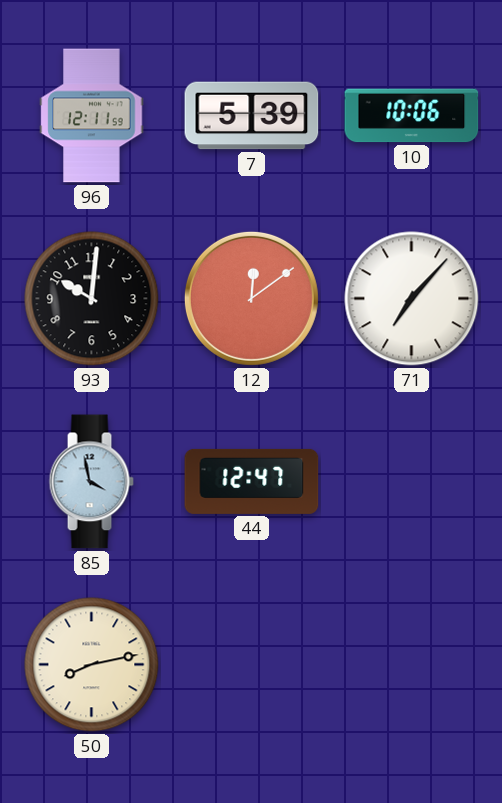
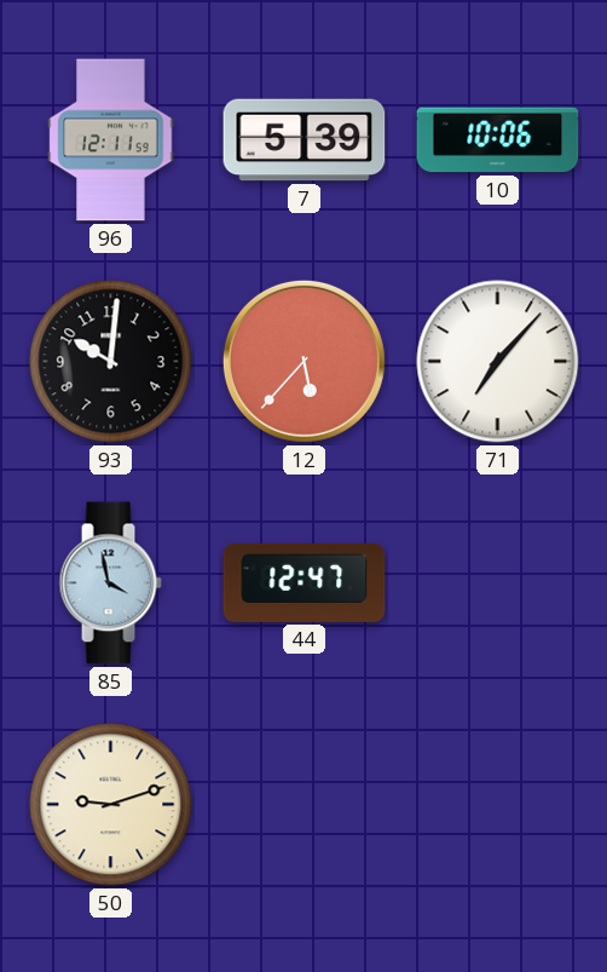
12: 12:09 -> 5:37
50: 8:13 -> 9:12
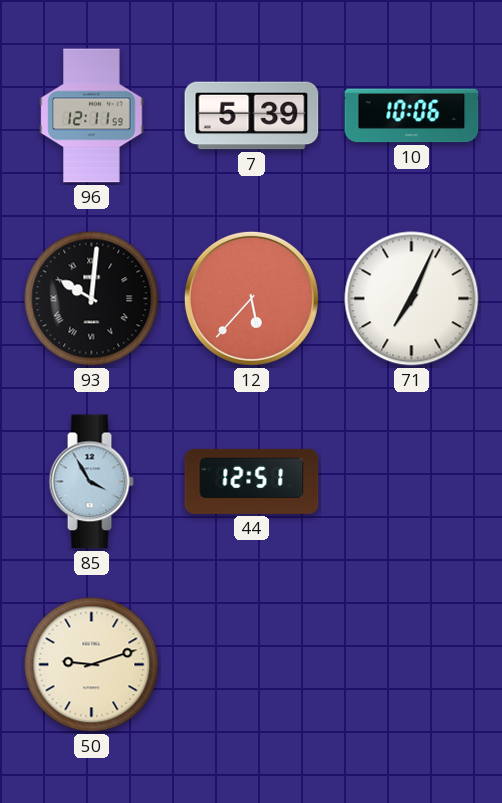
93 numerals: Arabic -> Roman
71: 7:07 -> 7:04
85: 3:58 -> 3:55
44: 12:47 -> 12:51
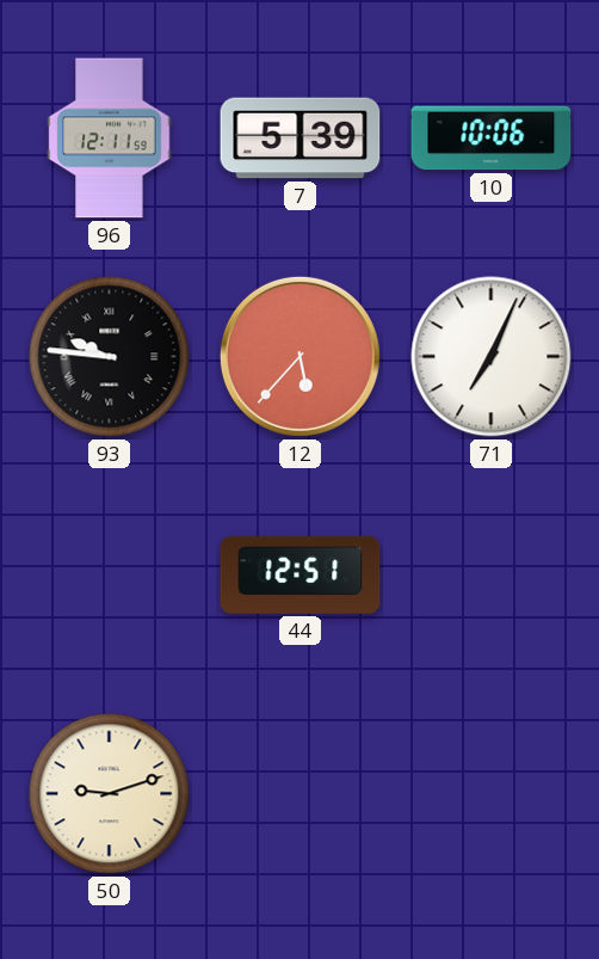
93: 10:01 -> 9:46
85: 3:55 -> none
